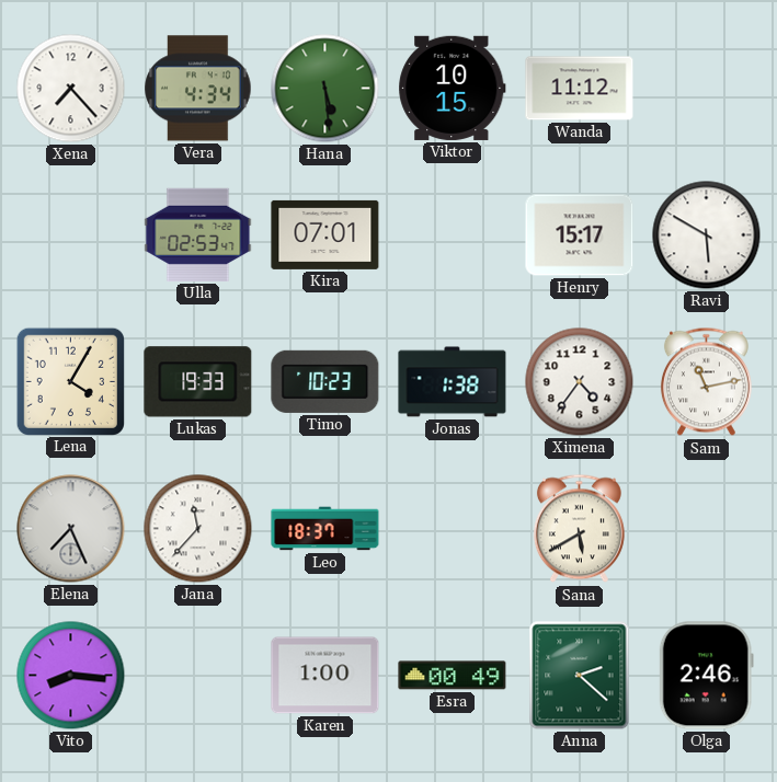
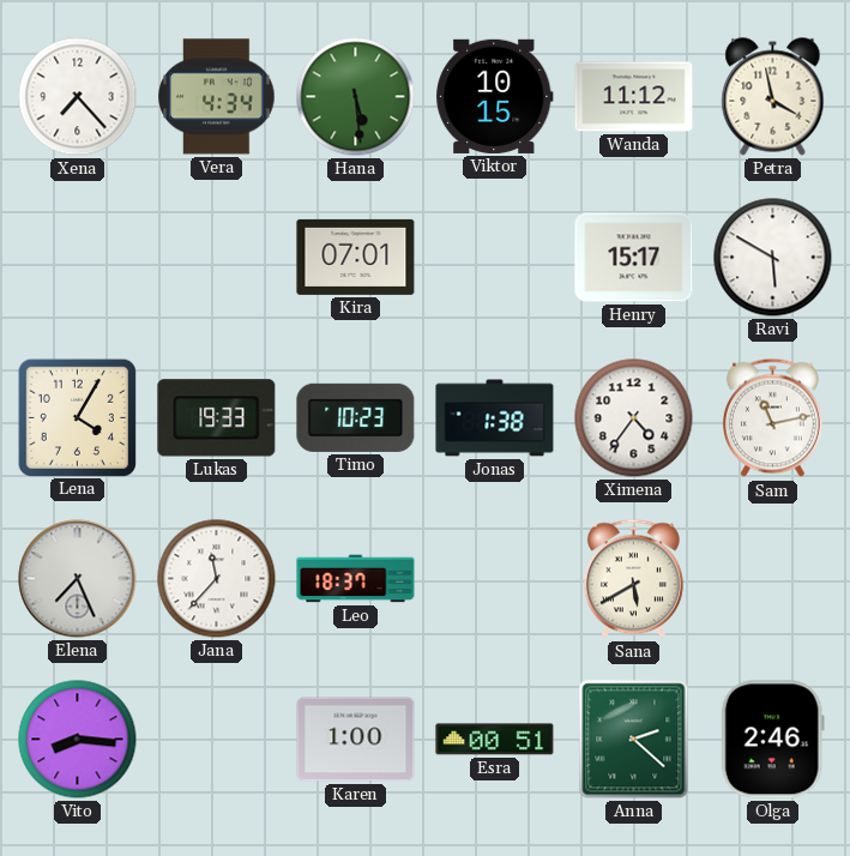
Petra: none -> 3:58
Ulla: 02:53 -> none
Esra: 00:49 -> 00:51
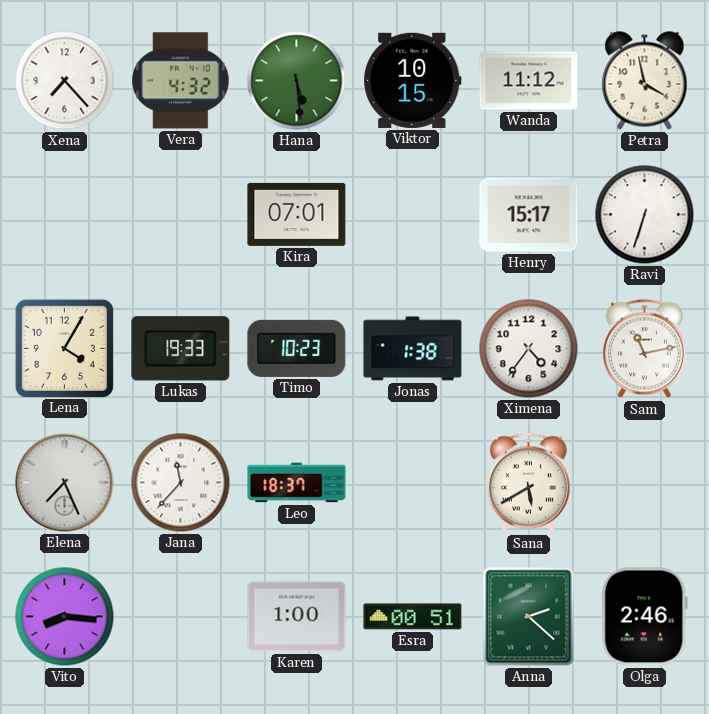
Vera: 4:34 -> 4:32
Ravi: 5:50 -> 6:33
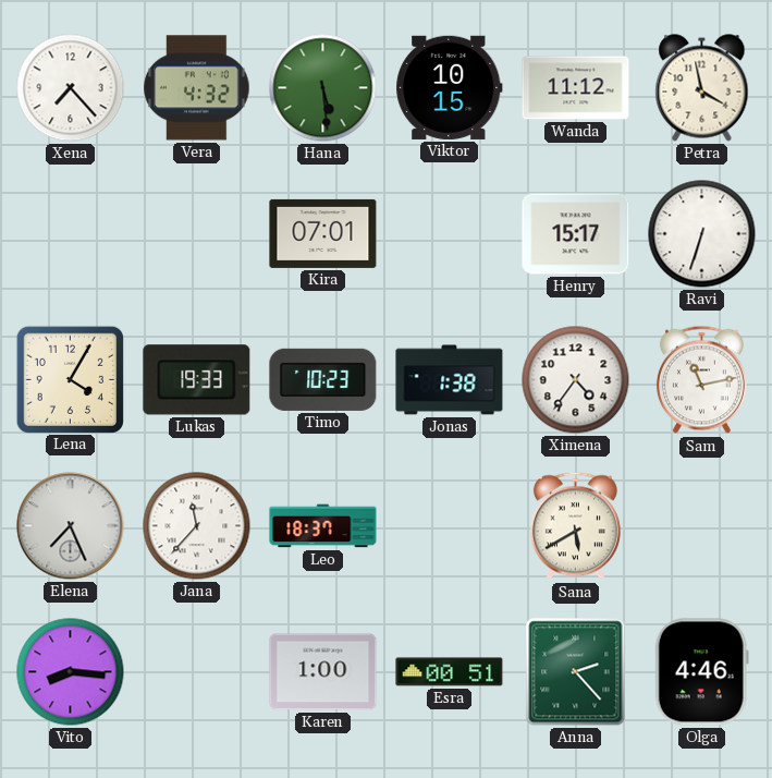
Anna: 2:22 -> 2:23
Olga: 2:46 -> 4:46
